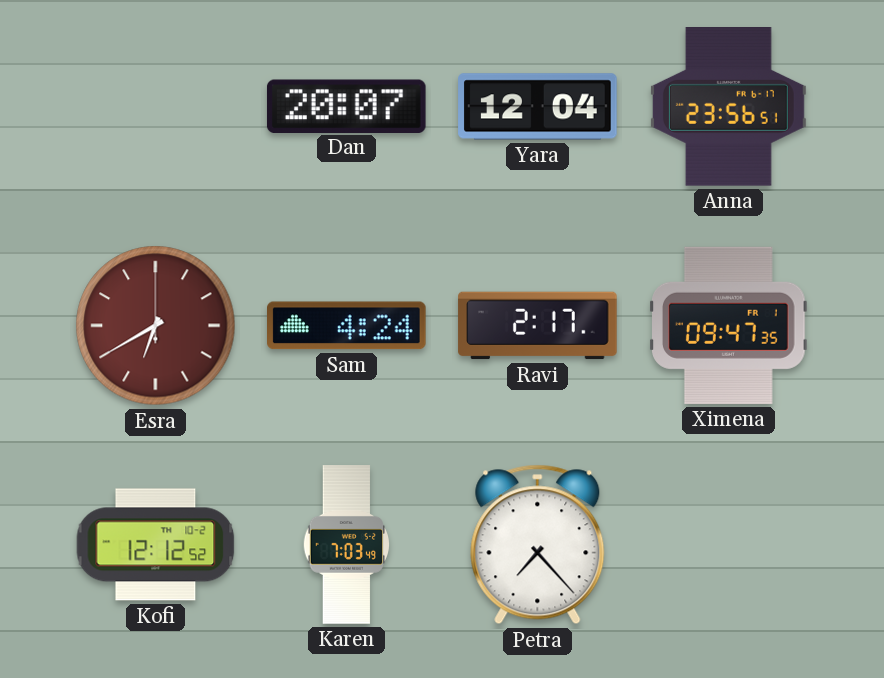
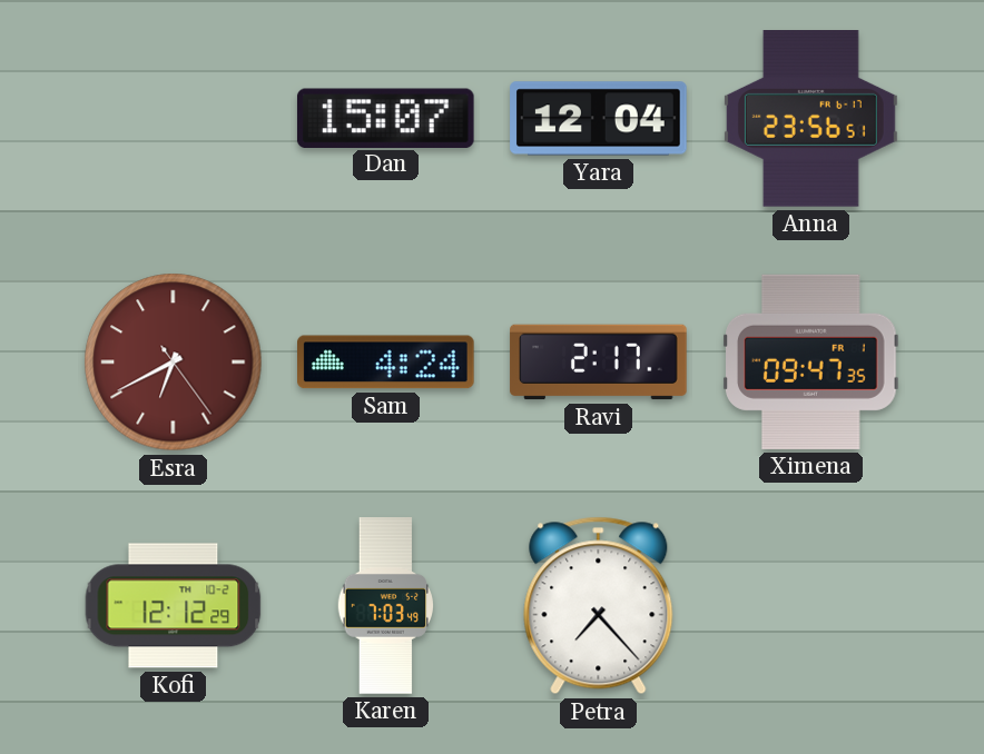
Dan: 20:07 -> 15:07
Esra: 6:40:00 -> 6:40:24
Kofi: 12:12:52 -> 12:12:29
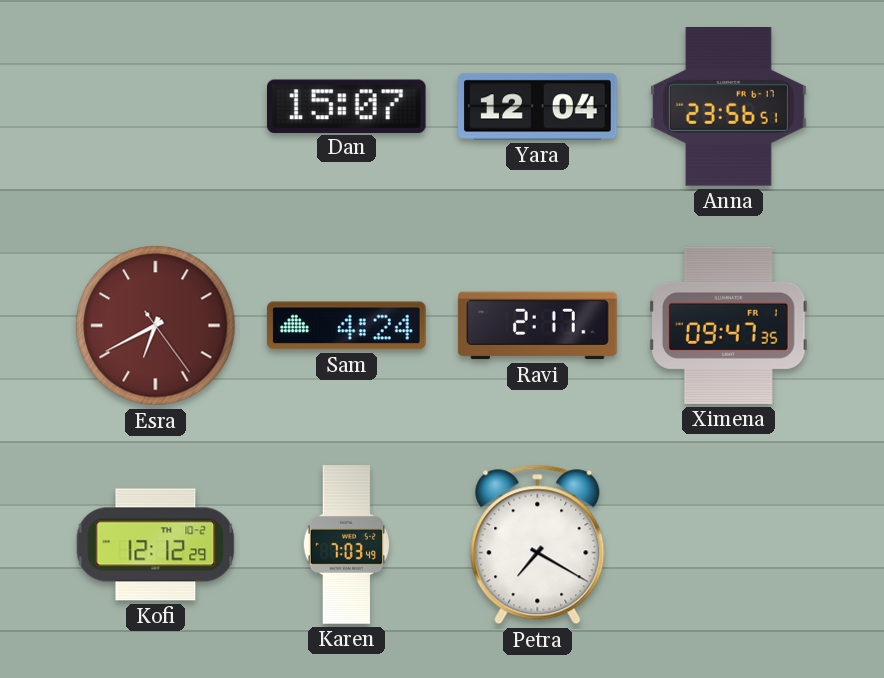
Petra: 7:23 -> 7:20
